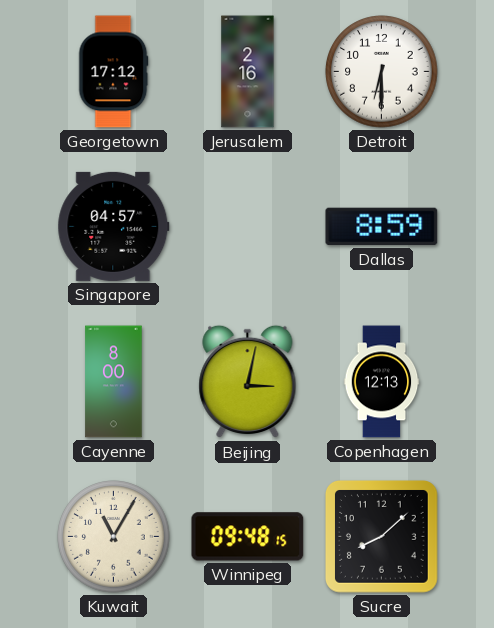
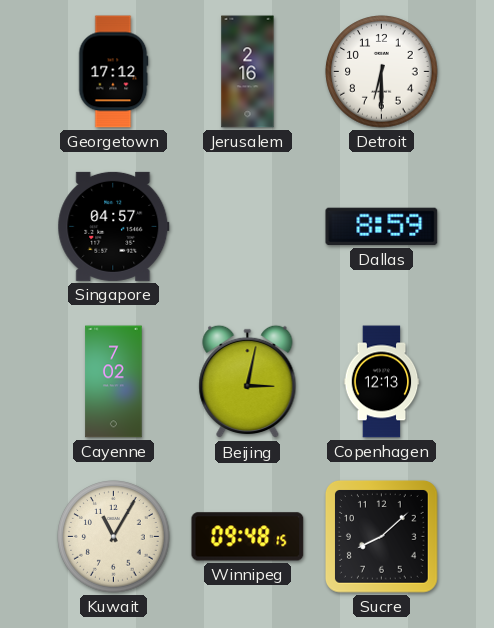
Cayenne: 8:00 -> 7:02
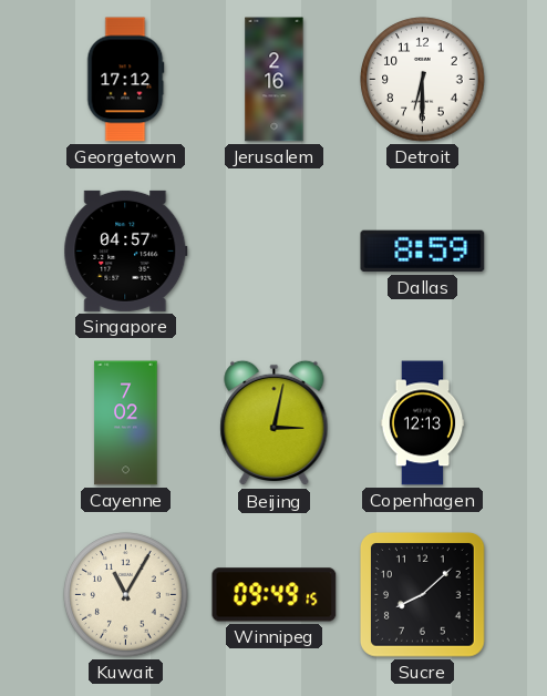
Winnipeg: 09:48 -> 09:49
